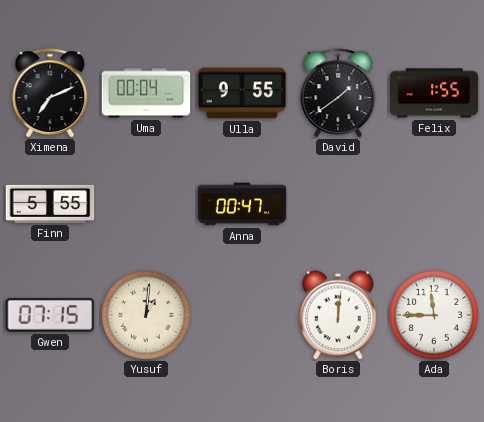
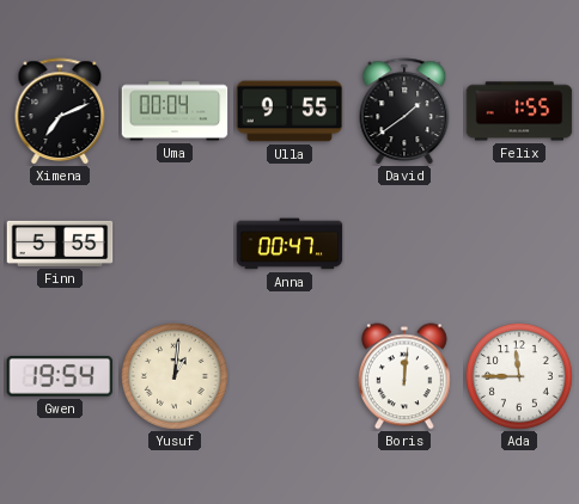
Gwen: 07:15 -> 19:54
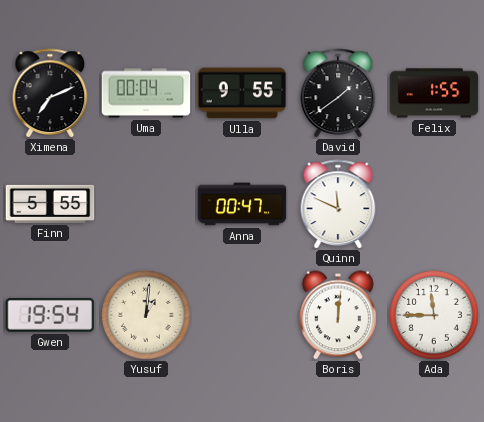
Quinn: none -> 11:49
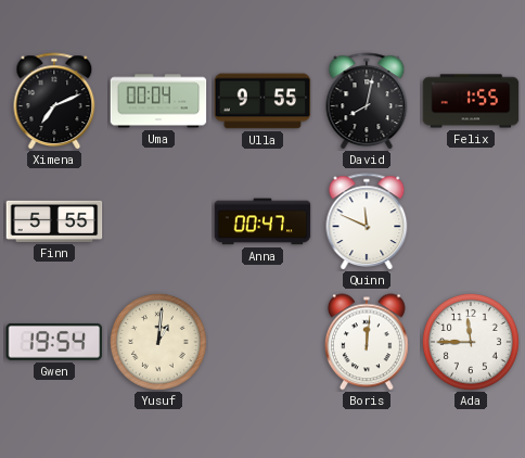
David: 1:39 -> 8:02
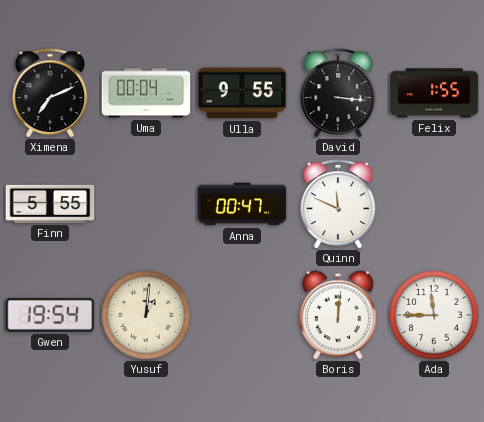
David: 8:02 -> 3:16
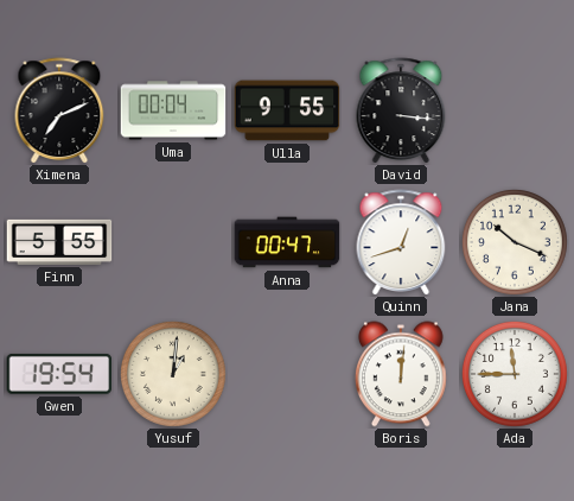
Felix: 1:55 -> none
Quinn: 11:49 -> 12:42
Jana: none -> 10:19
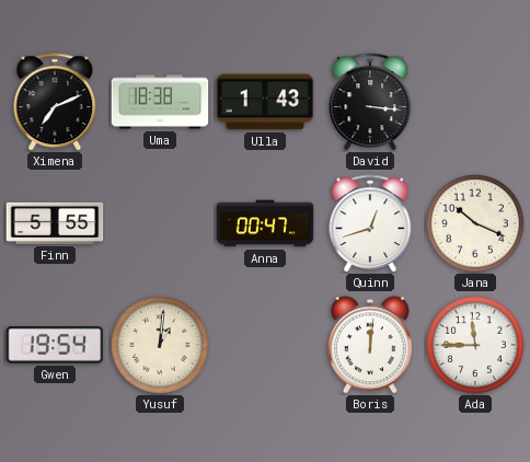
Uma: 00:04 -> 18:38
Ulla: 9:55 -> 1:43
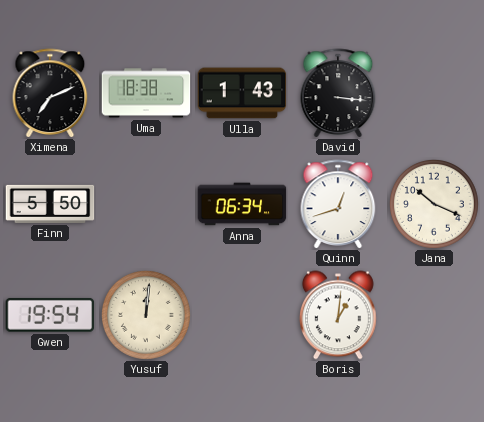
Finn: 5:55 -> 5:50
Anna: 00:47 -> 06:34
Yusuf: 1:01 -> 12:01
Boris: 12:01 -> 1:01
Ada: 11:45 -> none
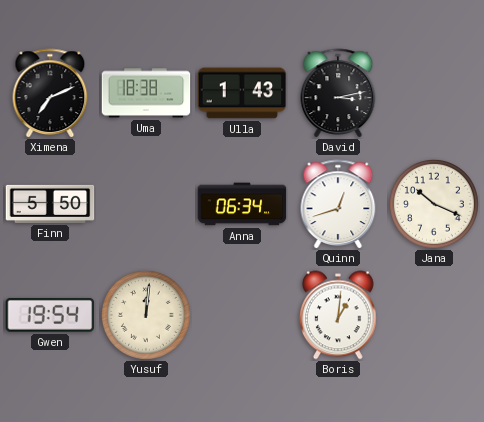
David: 3:16 -> 3:13
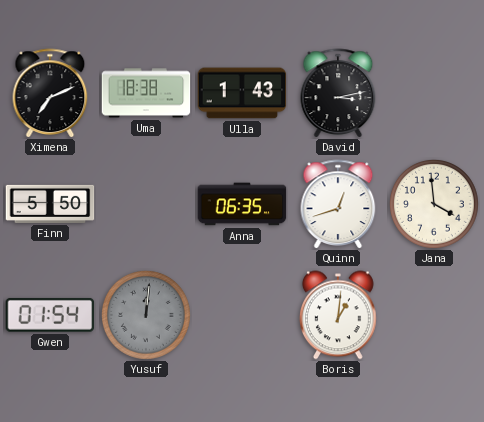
Anna: 06:34 -> 06:35
Jana: 10:19 -> 3:59
Gwen: 19:54 -> 01:54
Yusuf dial: cream -> grey
